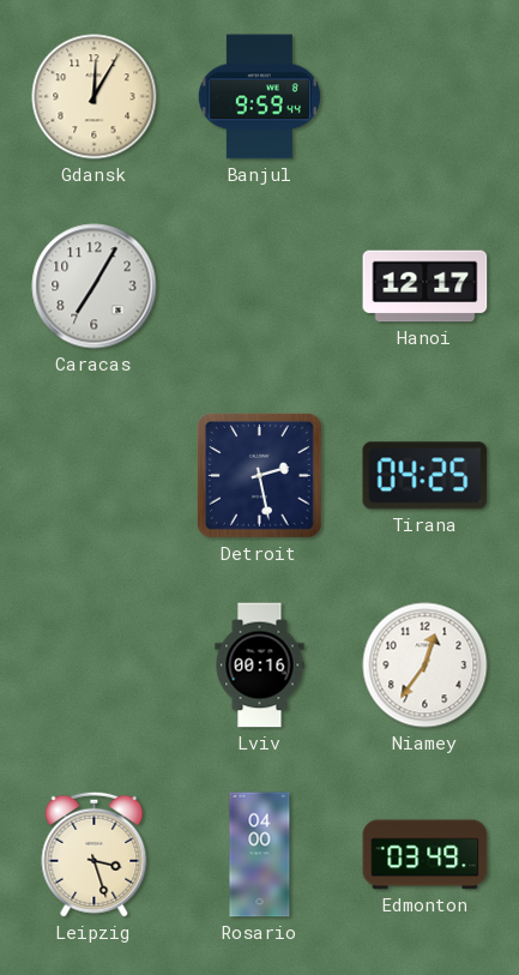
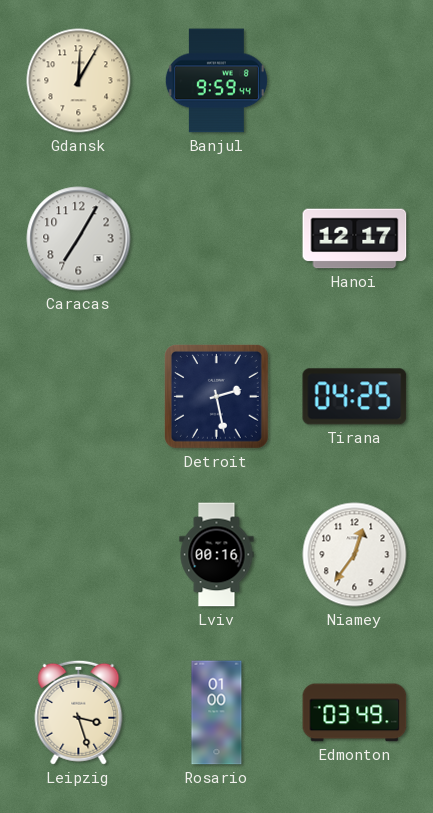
Rosario: 04:00 -> 01:00
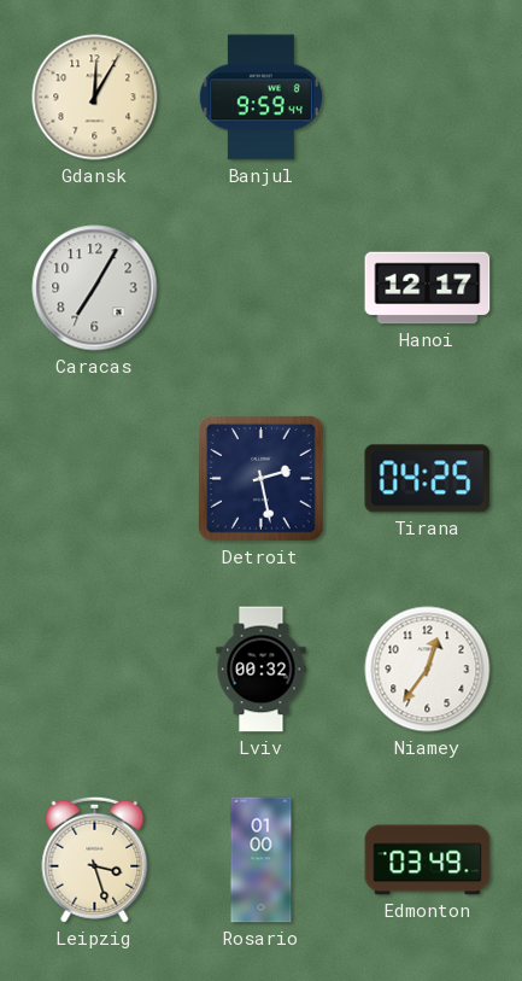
Lviv: 00:16 -> 00:32
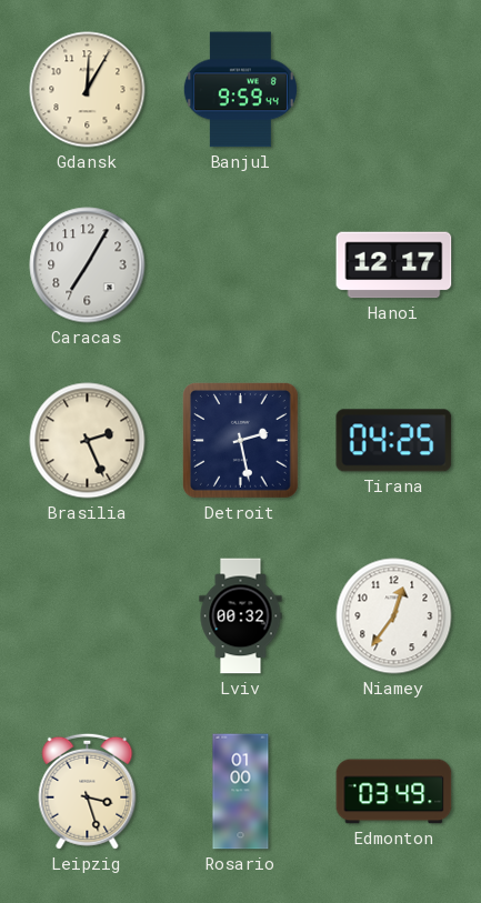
Brasilia: none -> 2:26
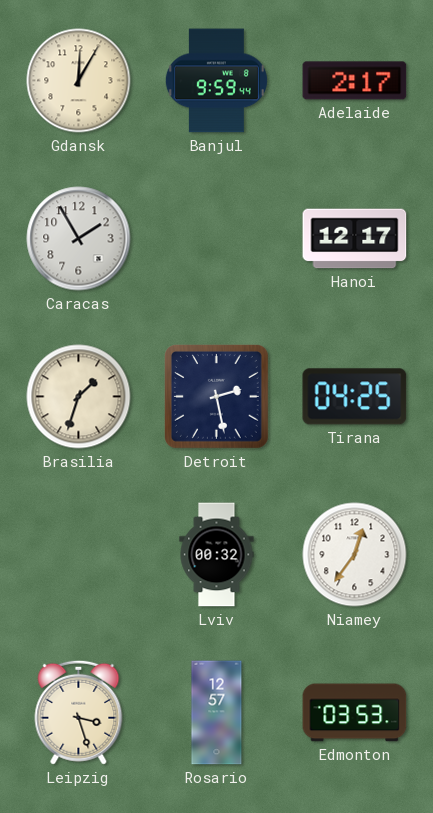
Adelaide: none -> 2:17
Caracas: 7:05 -> 1:55
Brasilia: 2:26 -> 1:33
Rosario: 01:00 -> 12:57
Edmonton: 03:49 -> 03:53
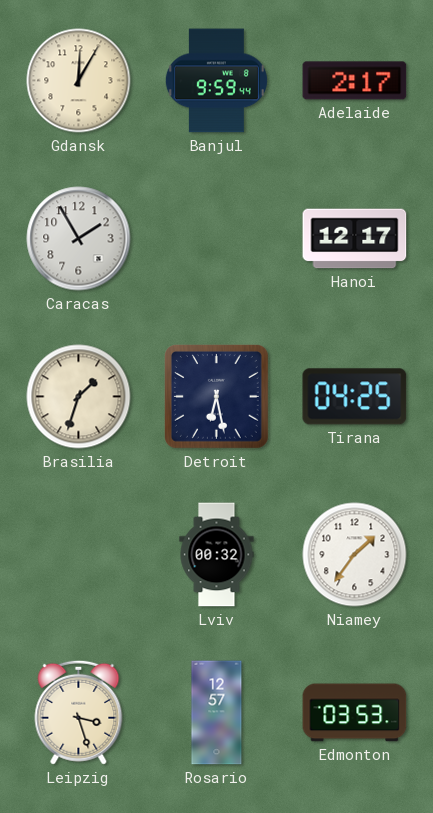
Detroit: 2:28 -> 6:28
Niamey: 12:36 -> 1:36
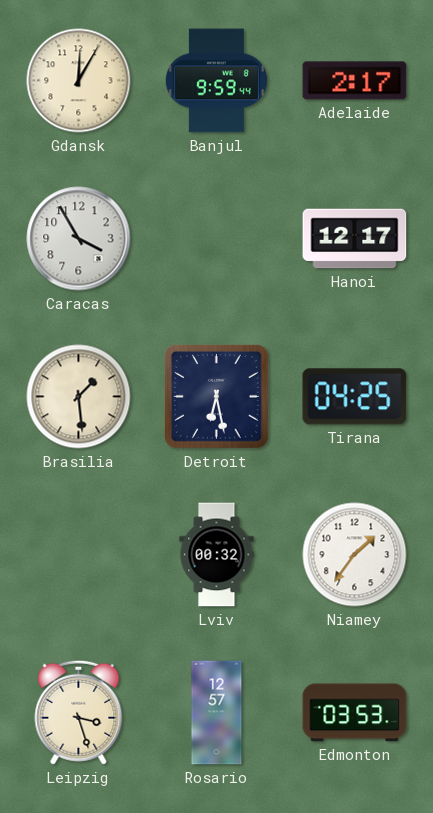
Caracas: 1:55 -> 3:55
Brasilia: 1:33 -> 1:29
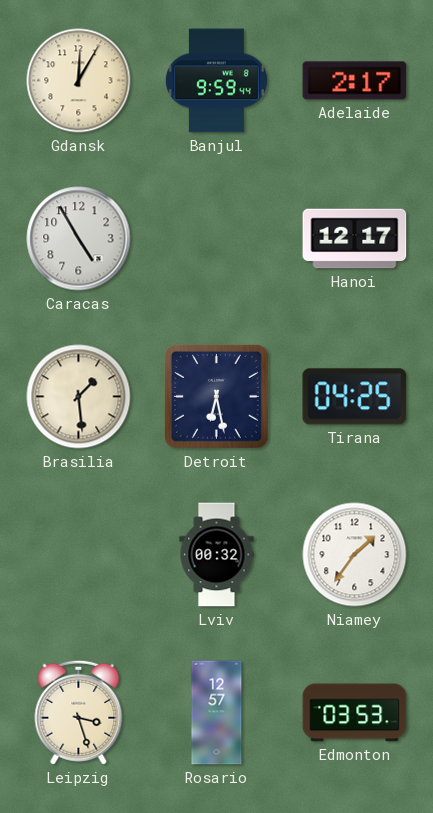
Caracas: 3:55 -> 4:55
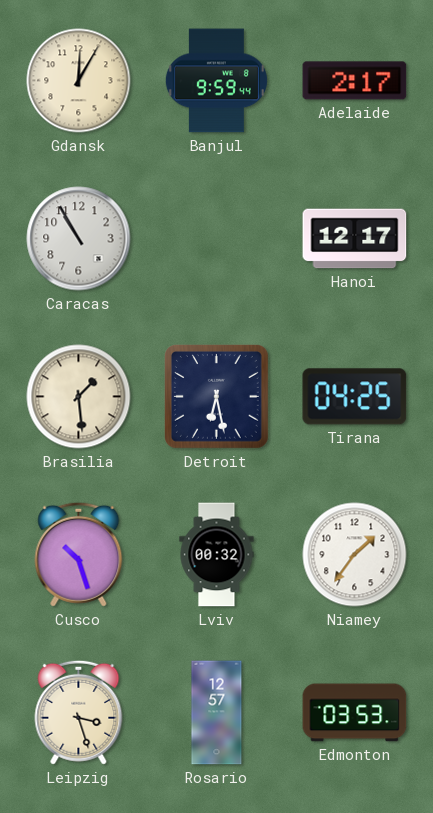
Caracas: 4:55 -> 10:55
Cusco: none -> 10:27
